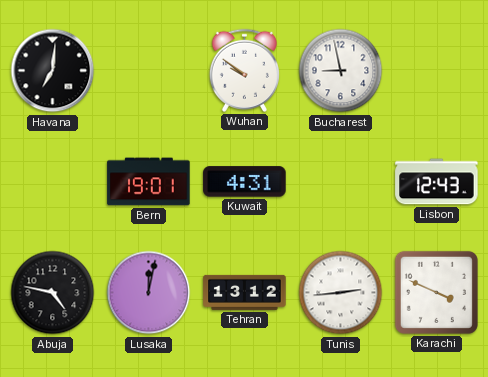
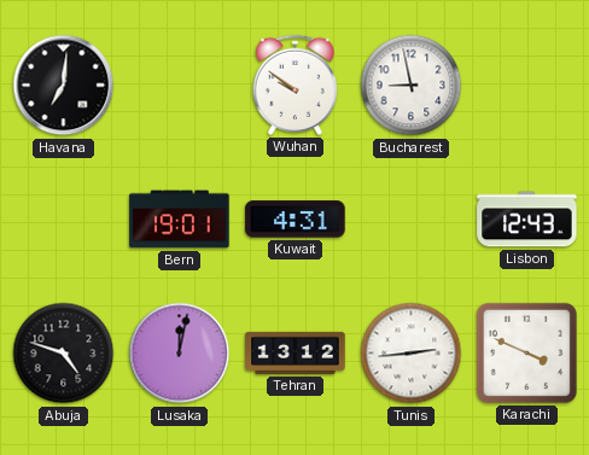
Abuja: 4:47 -> 4:48
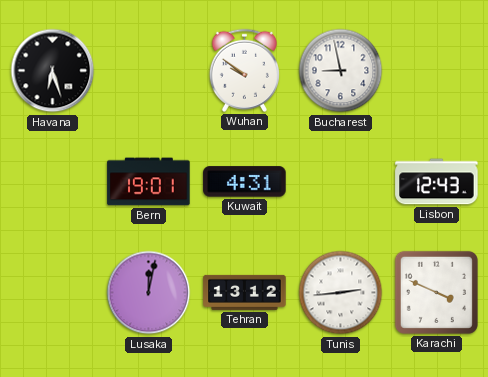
Havana: 7:01 -> 6:27
Abuja: 4:48 -> none
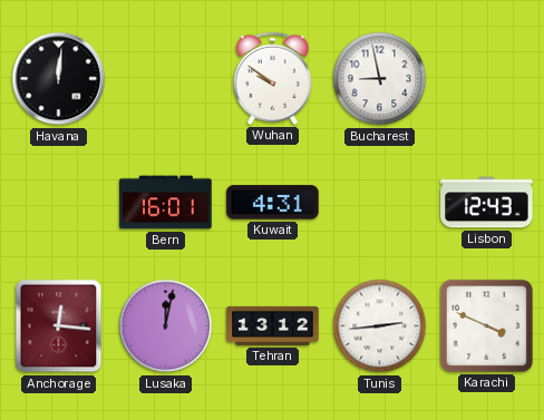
Havana: 6:27 -> 12:01
Bern: 19:01 -> 16:01
Anchorage: none -> 12:16
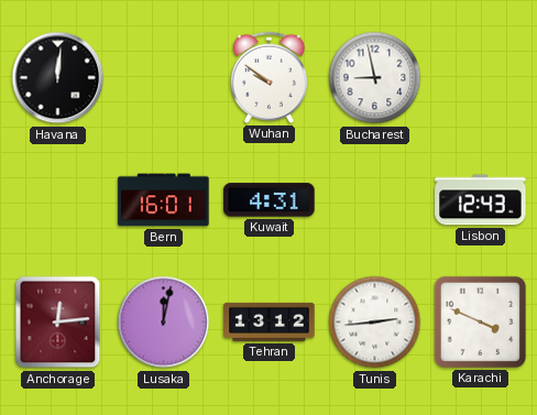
Anchorage: 12:16 -> 12:14
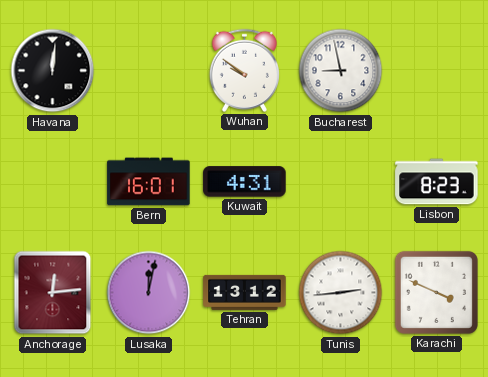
Lisbon: 12:43 -> 8:23
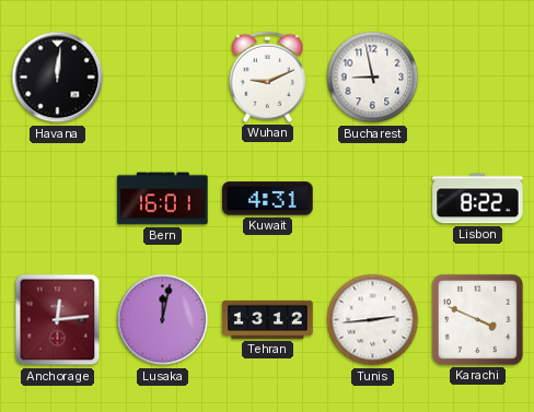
Wuhan: 9:51 -> 9:11
Lisbon: 8:23 -> 8:22
